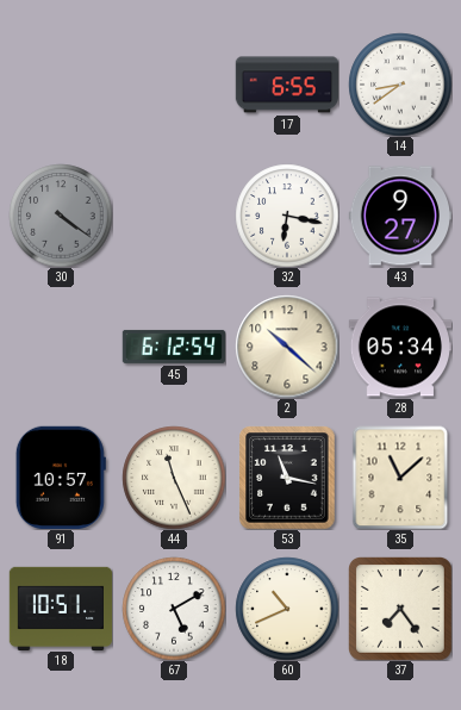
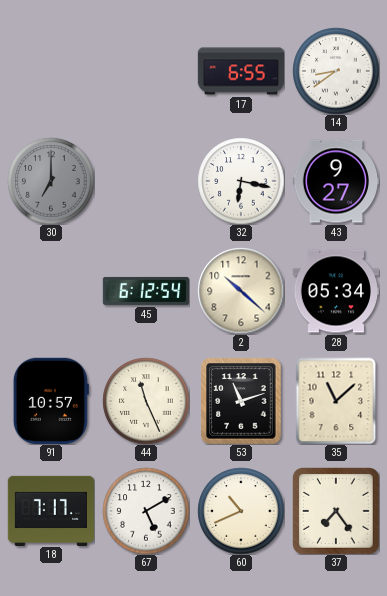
30: 4:21 -> 7:00
53: 11:17 -> 11:12
18: 10:51 -> 7:17
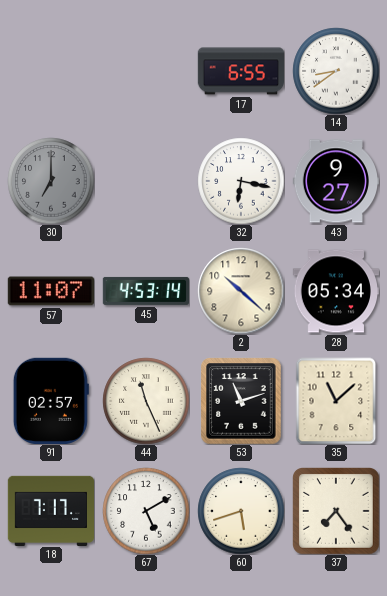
57: none -> 11:07
45: 6:12 -> 4:53
91: 10:57 -> 02:57
60: 10:41 -> 5:42
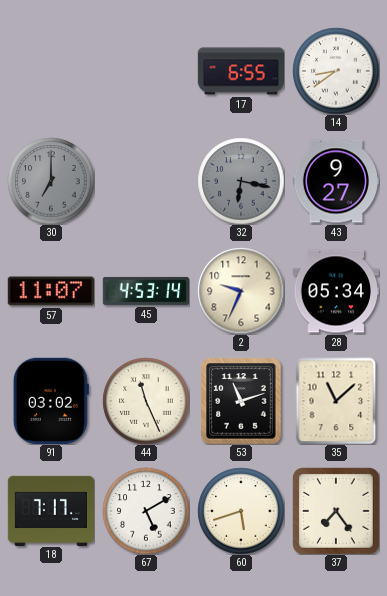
32 dial: white -> grey
2: 10:22 -> 9:34
91: 02:57 -> 03:02
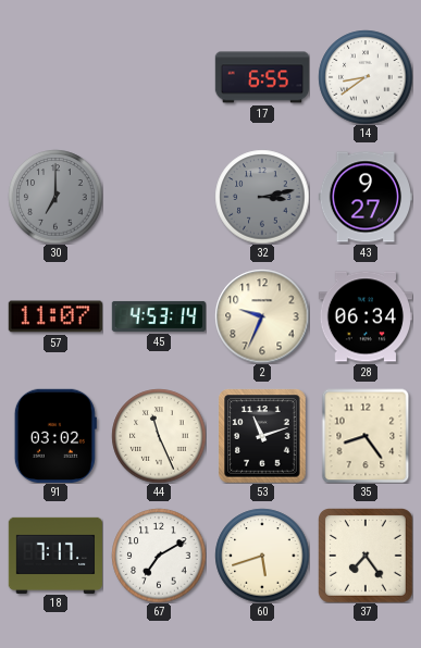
32: 6:17 -> 3:13
28: 05:34 -> 06:34
35: 11:08 -> 8:24
67: 5:10 -> 7:10
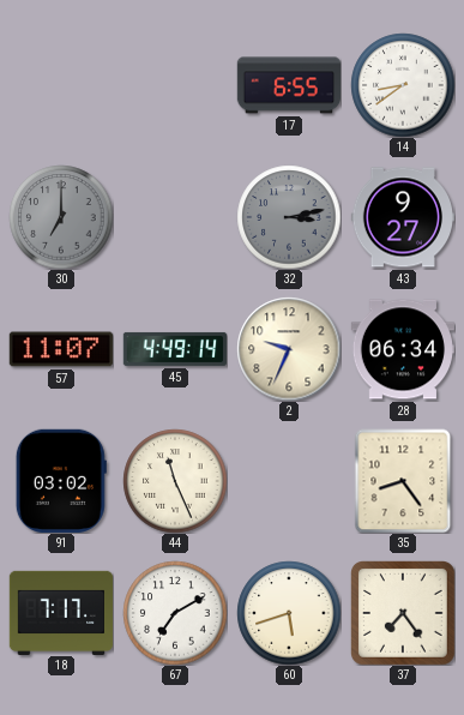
45: 4:53 -> 4:49
53: 11:12 -> none
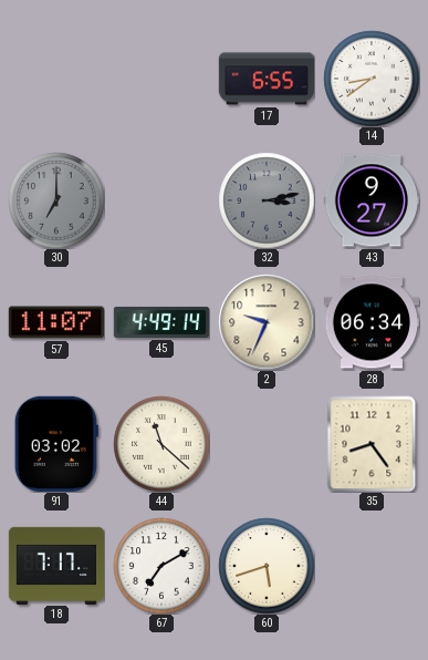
44: 11:26 -> 11:22
37: 7:24 -> none
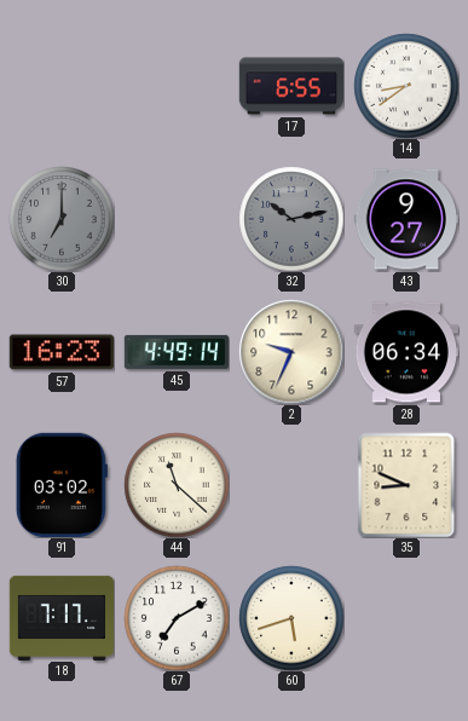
32: 3:13 -> 10:13
57: 11:07 -> 16:23
35: 8:24 -> 8:49
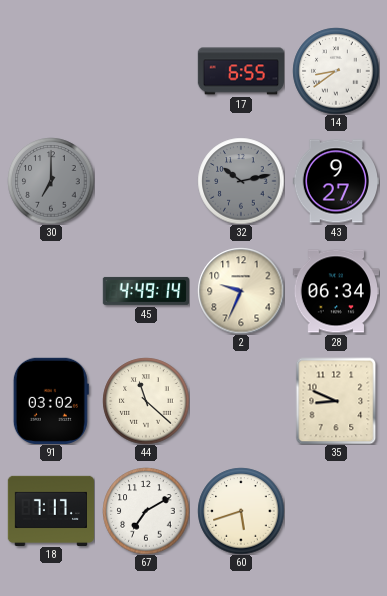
57: 16:23 -> none
